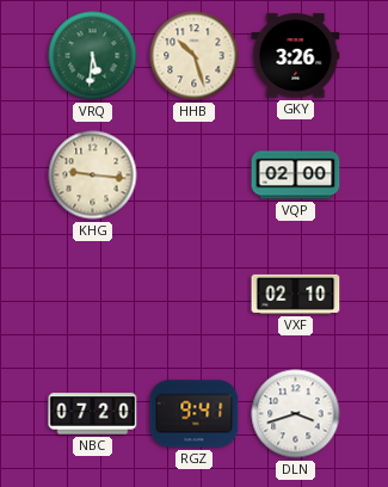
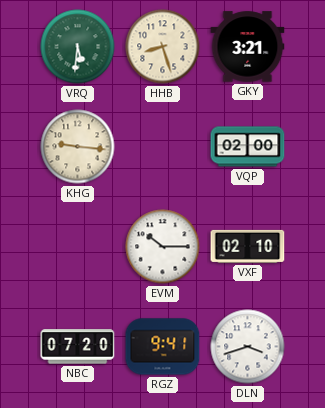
HHB: 10:27 -> 8:27
GKY: 3:26 -> 3:21
EVM: none -> 10:15
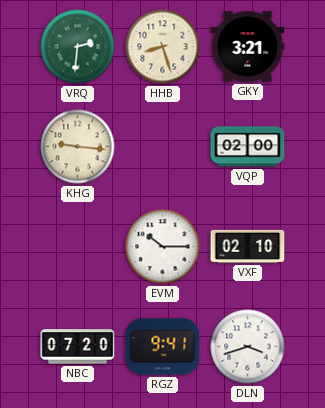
VRQ: 5:31 -> 2:31
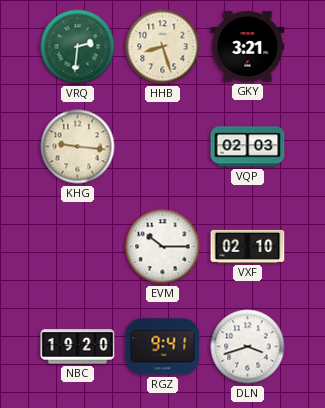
VQP: 02:00 -> 02:03
NBC: 07:20 -> 19:20
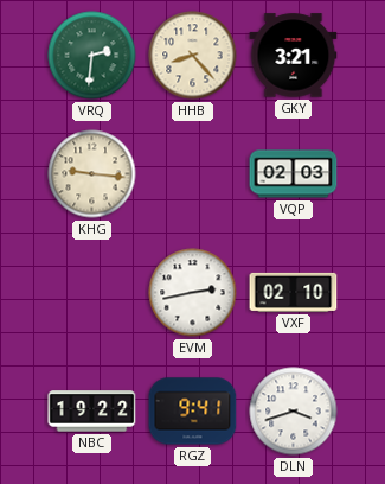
HHB: 8:27 -> 8:23
EVM: 10:15 -> 2:43
NBC: 19:20 -> 19:22
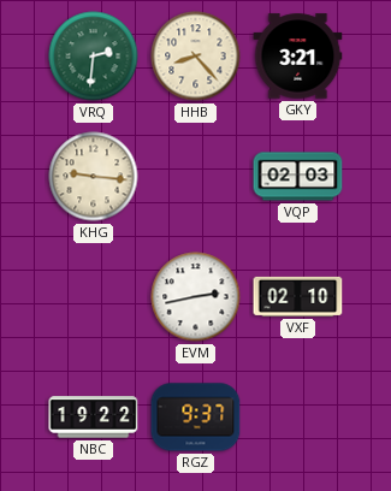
RGZ: 9:41 -> 9:37
DLN: 3:42 -> none
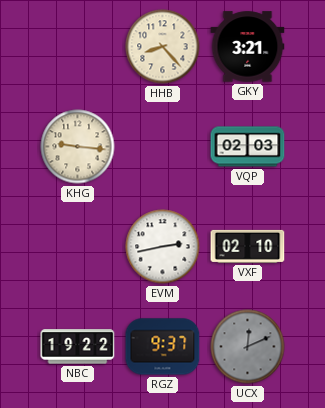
VRQ: 2:31 -> none
UCX: none -> 12:11
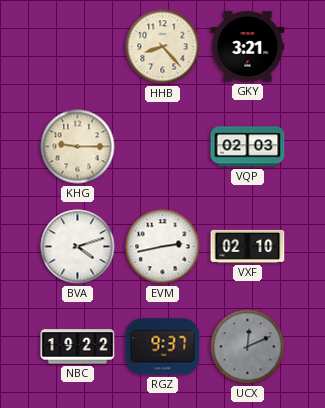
KHG: 9:16 -> 9:15
BVA: none -> 4:12
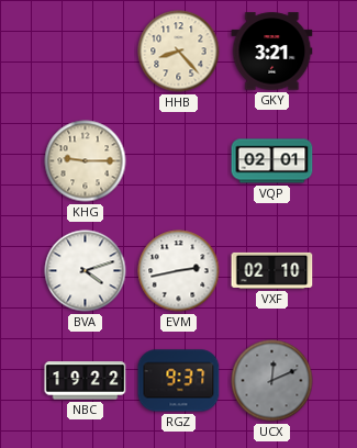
VQP: 02:03 -> 02:01
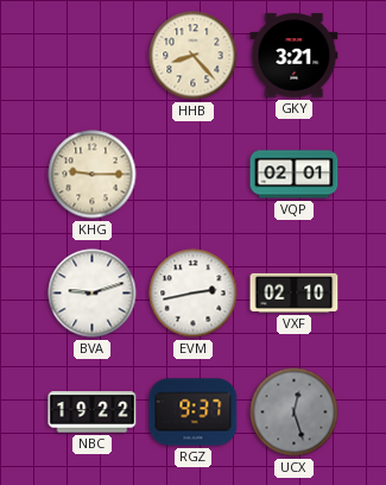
BVA: 4:12 -> 9:12
UCX: 12:11 -> 12:27
